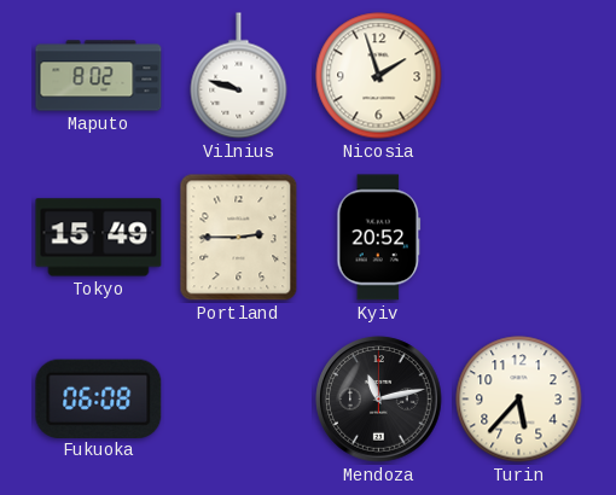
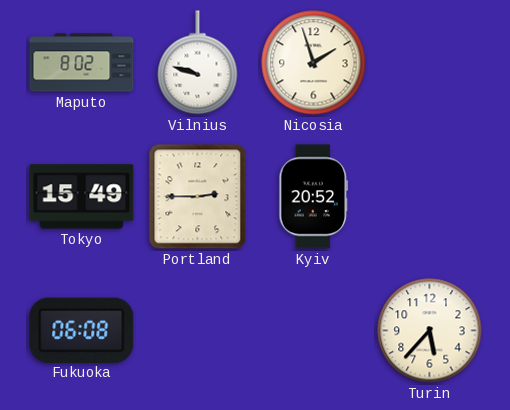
Mendoza: 11:13 -> none
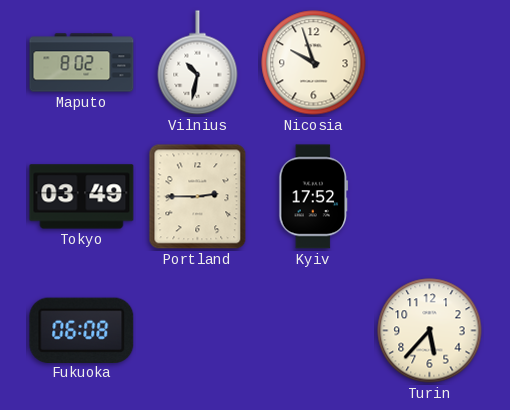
Vilnius: 9:48 -> 10:32
Nicosia: 1:57 -> 9:57
Tokyo: 15:49 -> 03:49
Kyiv: 20:52 -> 17:52
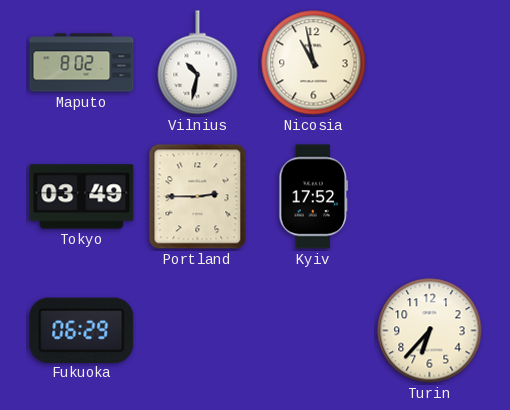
Nicosia: 9:57 -> 10:58
Fukuoka: 06:08 -> 06:29
Turin: 5:37 -> 6:37
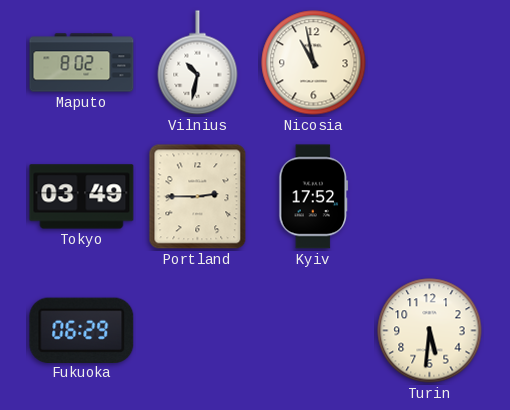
Turin: 6:37 -> 5:31
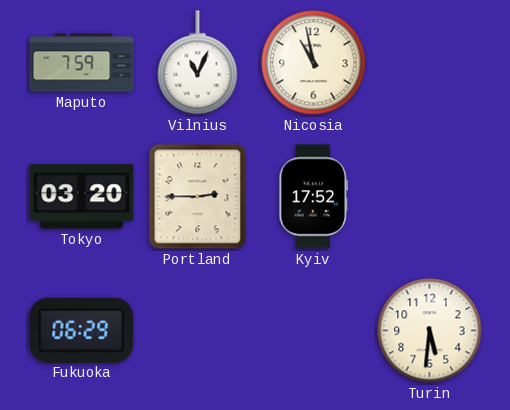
Maputo: 8:02 -> 7:59
Vilnius: 10:32 -> 11:04
Tokyo: 03:49 -> 03:20
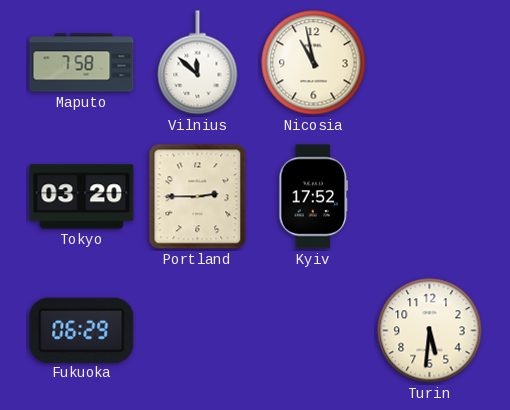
Maputo: 7:59 -> 7:58
Vilnius: 11:04 -> 11:52
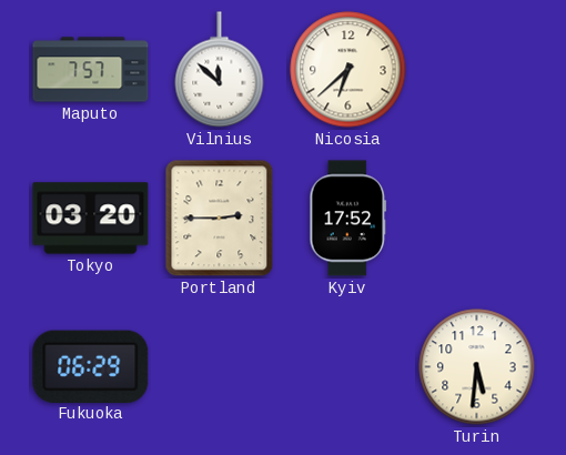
Maputo: 7:58 -> 7:57
Nicosia: 10:58 -> 6:38
